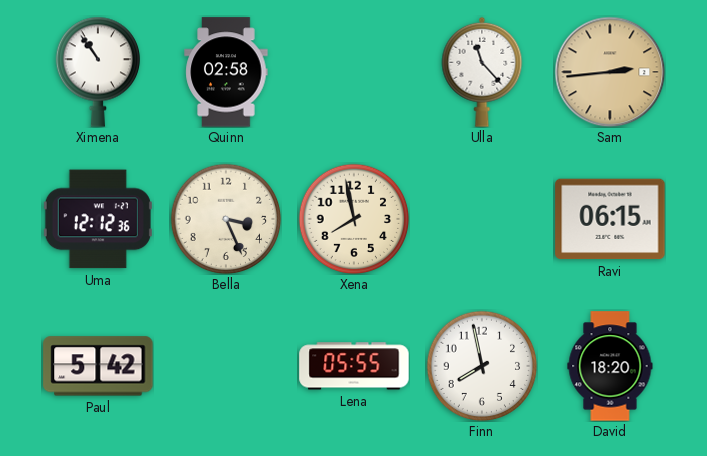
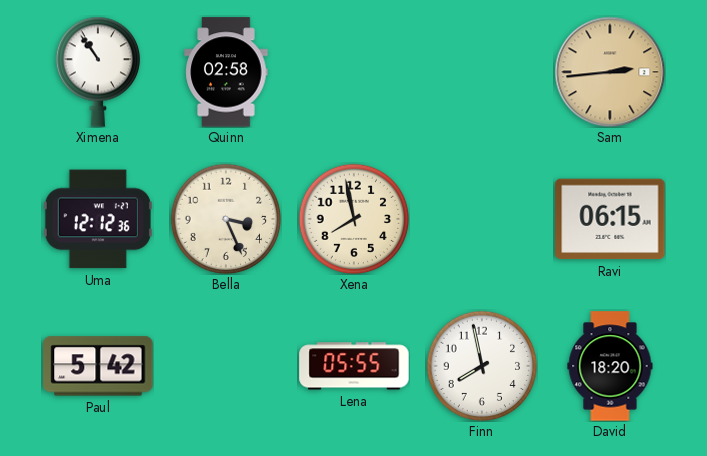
Ulla: 11:23 -> none
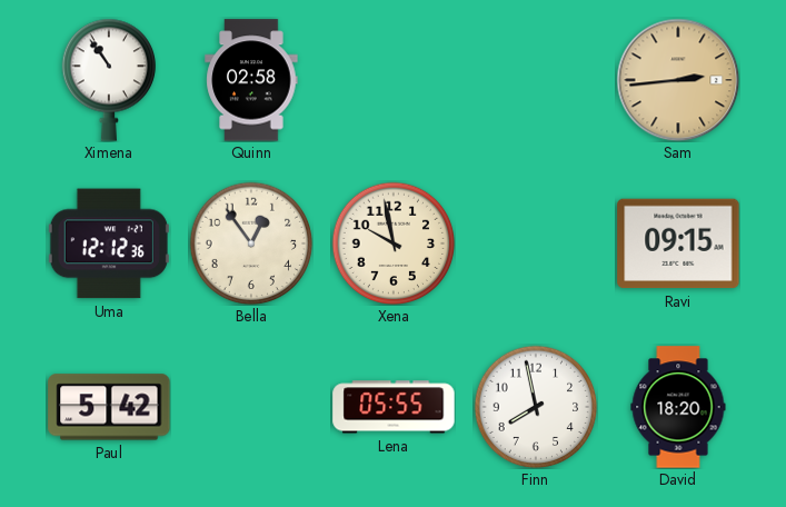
Bella: 3:26 -> 12:54
Xena: 7:58 -> 9:58
Ravi: 06:15 -> 09:15
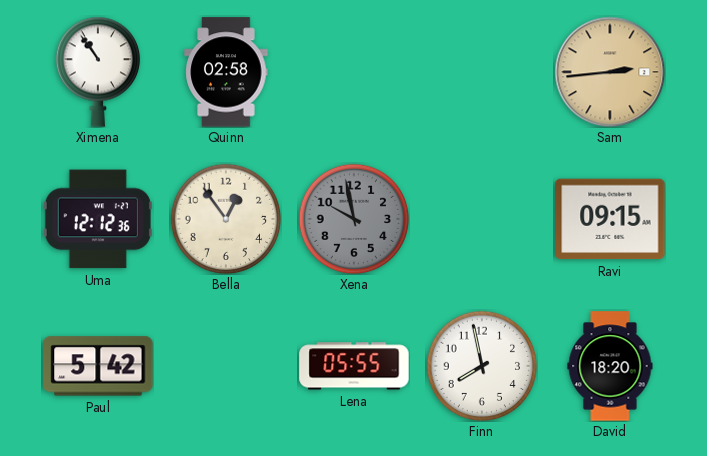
Xena dial: cream -> grey
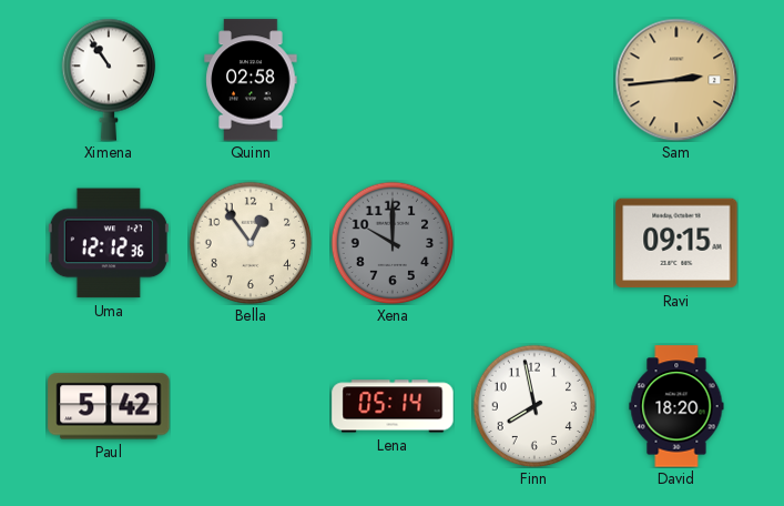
Xena: 9:58 -> 10:00
Lena: 05:55 -> 05:14
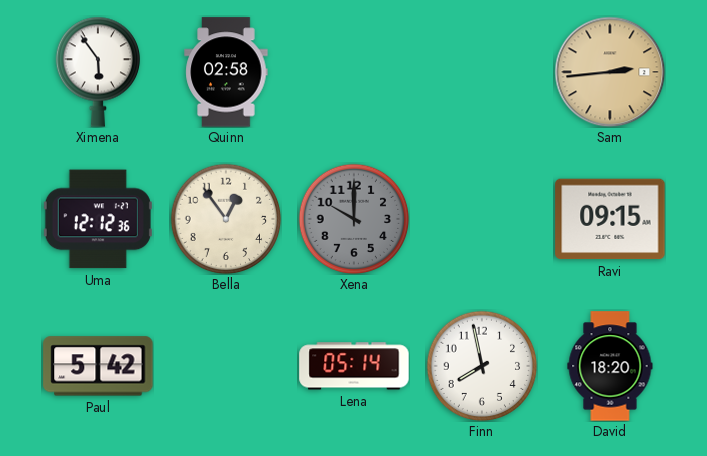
Ximena: 10:54 -> 5:54
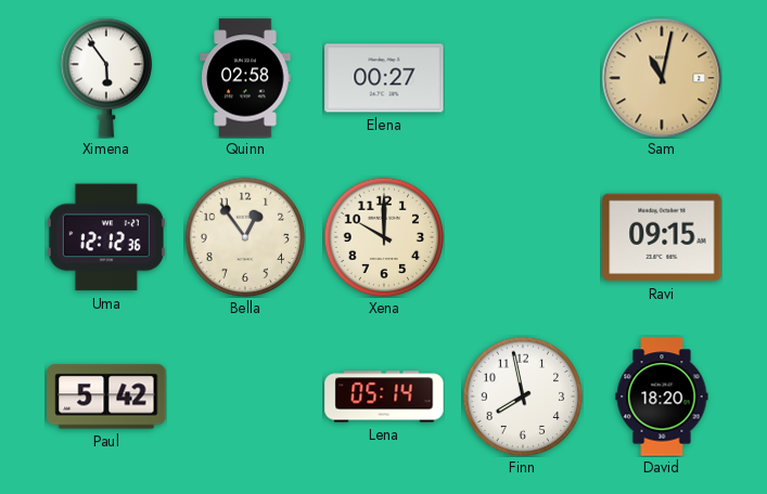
Elena: none -> 00:27
Sam: 2:44 -> 11:02
Xena dial: grey -> cream
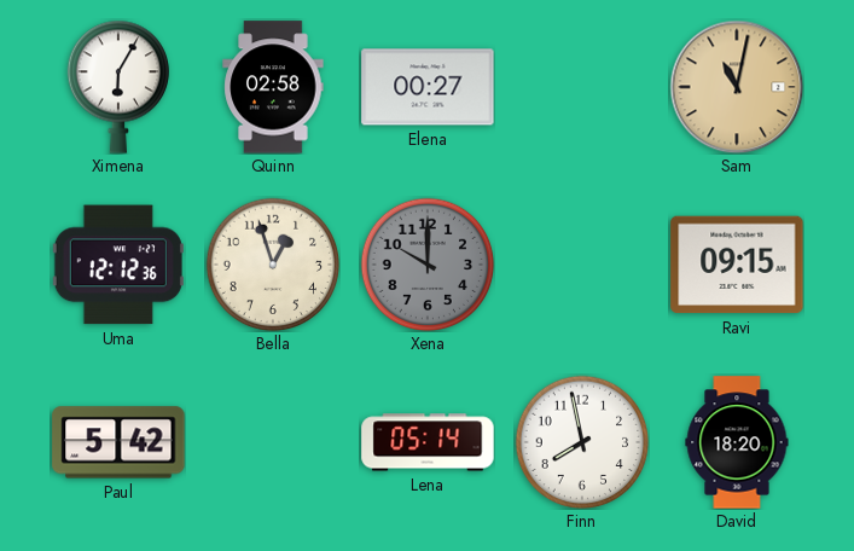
Ximena: 5:54 -> 6:05
Bella: 12:54 -> 12:57
Xena dial: cream -> grey
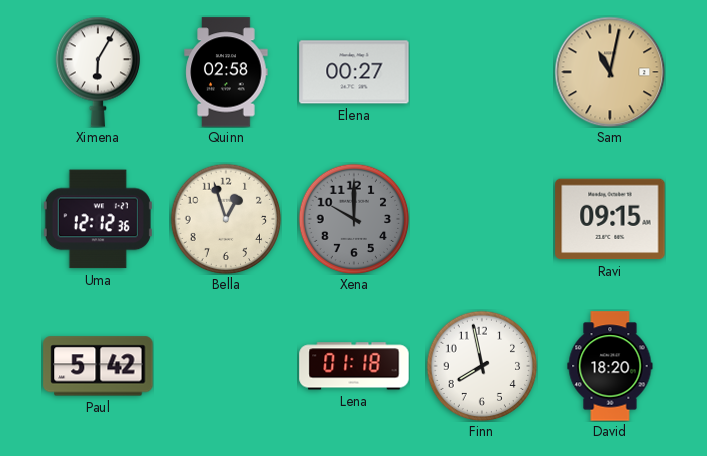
Lena: 05:14 -> 01:18
